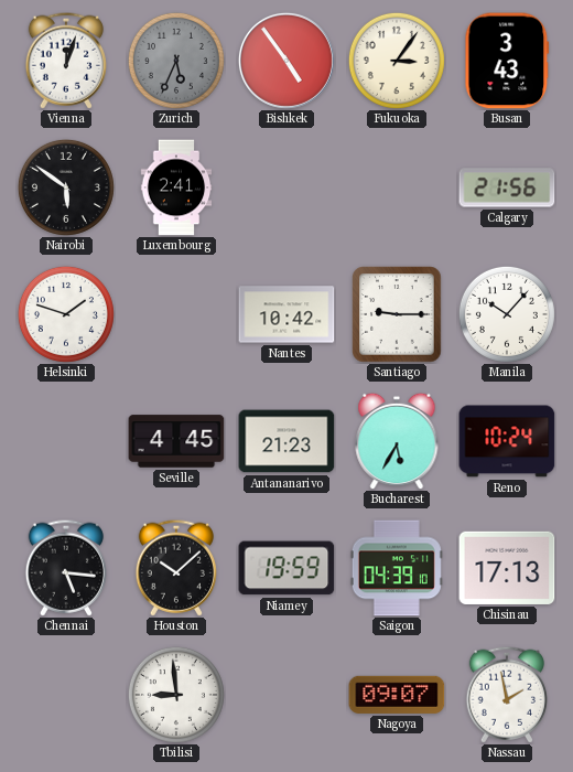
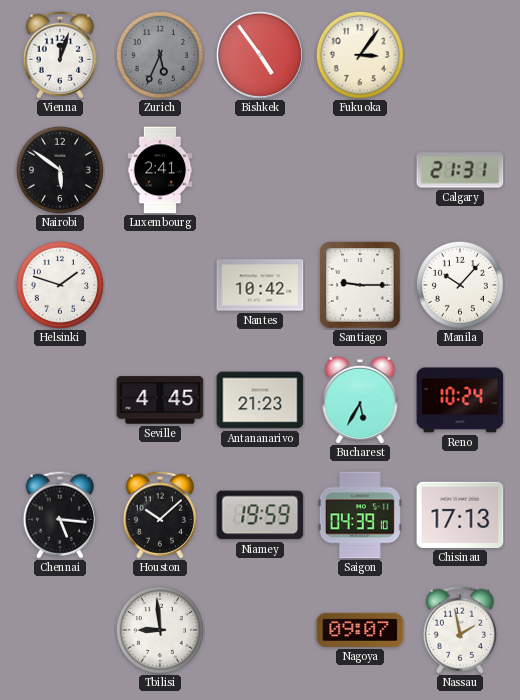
Busan: 3:43 -> none
Calgary: 21:56 -> 21:31
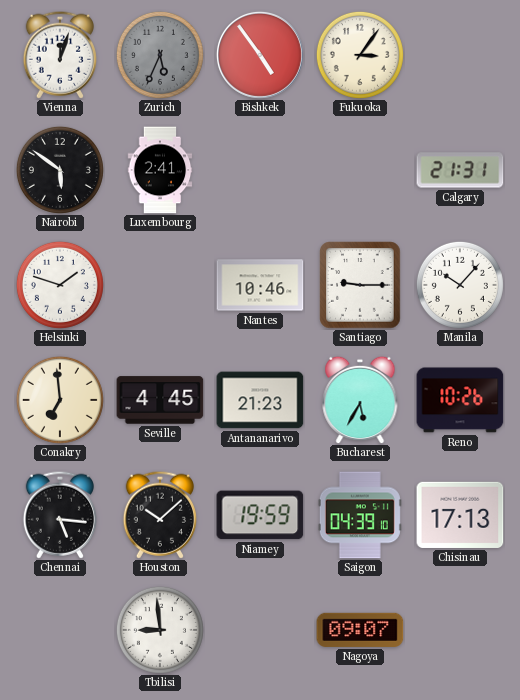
Nantes: 10:42 -> 10:46
Conakry: none -> 6:59
Reno: 10:24 -> 10:26
Nassau: 1:58 -> none
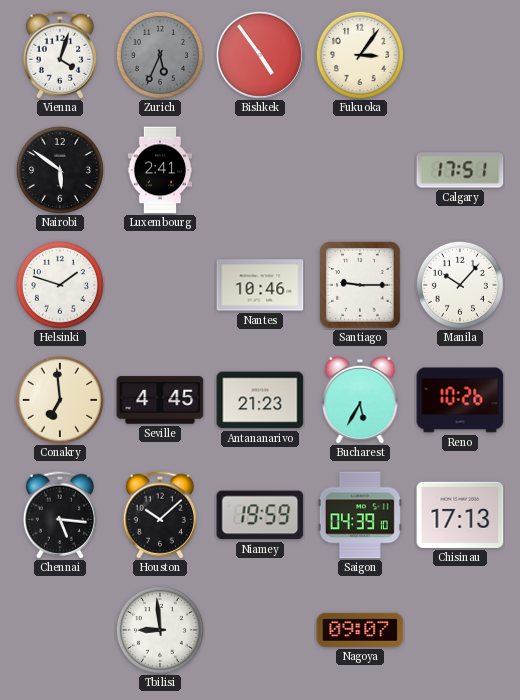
Vienna: 12:03 -> 4:03
Calgary: 21:31 -> 17:51
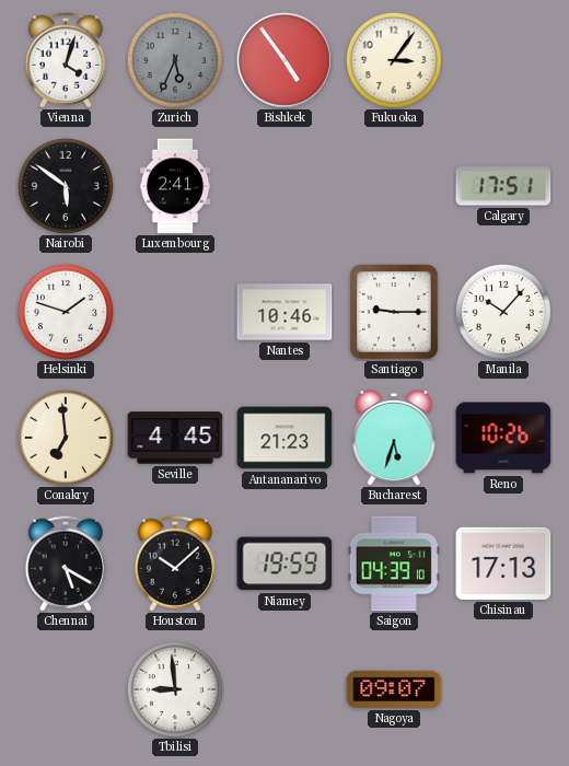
Bucharest: 5:35 -> 5:33
Chennai: 5:16 -> 5:20
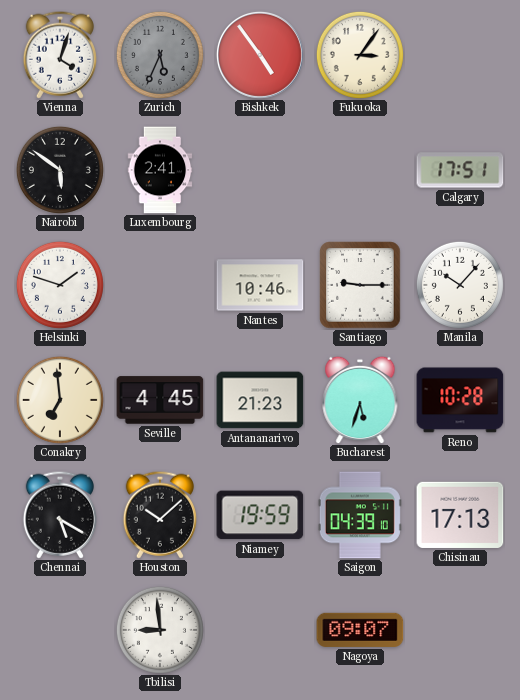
Reno: 10:26 -> 10:28
